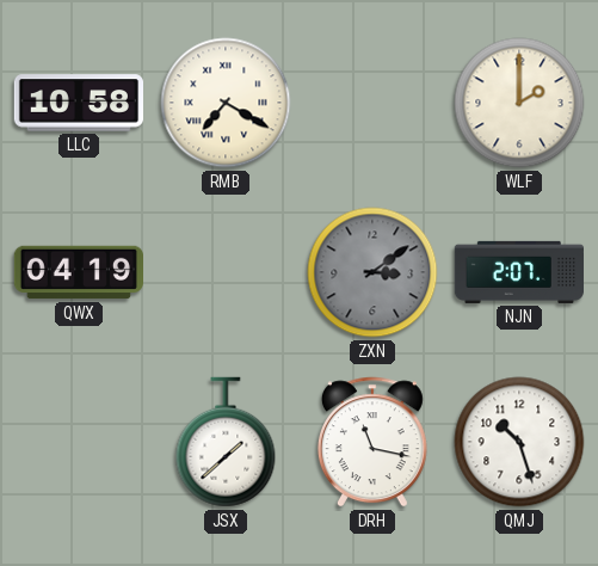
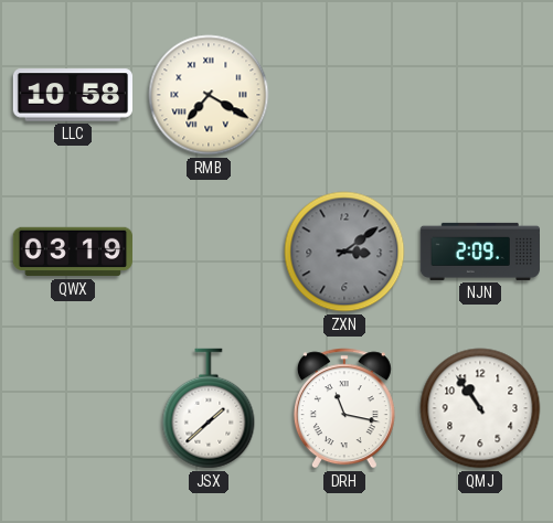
WLF: 2:00 -> none
QWX: 04:19 -> 03:19
NJN: 2:07 -> 2:09
QMJ: 10:27 -> 10:54
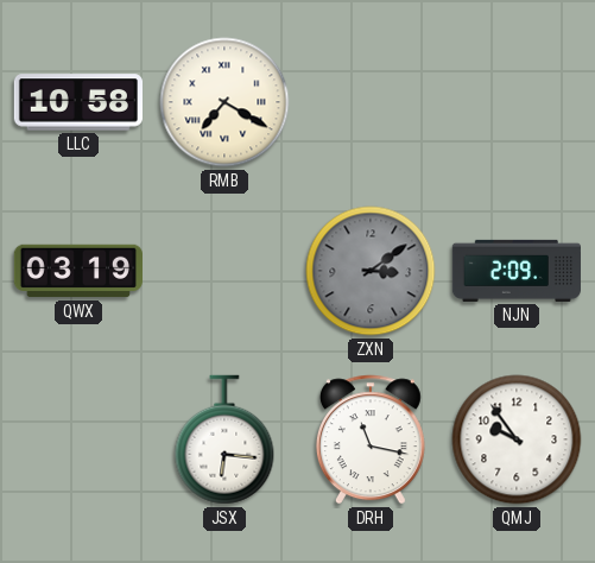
JSX: 1:38 -> 6:16
QMJ: 10:54 -> 9:54
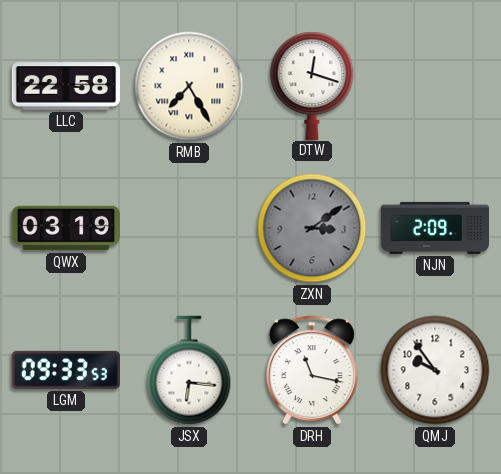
LLC: 10:58 -> 22:58
RMB: 7:20 -> 7:25
DTW: none -> 12:18
LGM: none -> 09:33
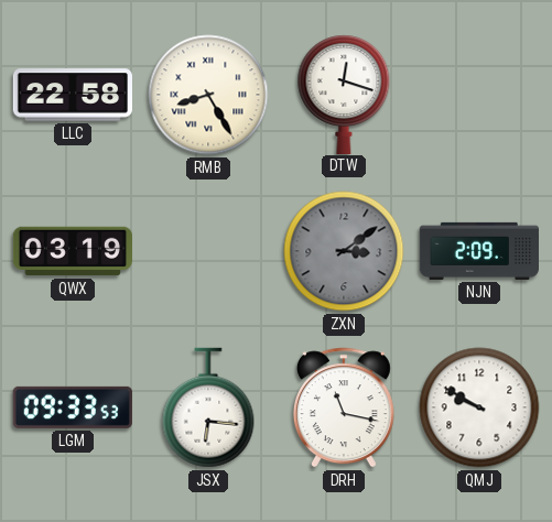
RMB: 7:25 -> 8:25
QMJ: 9:54 -> 9:50
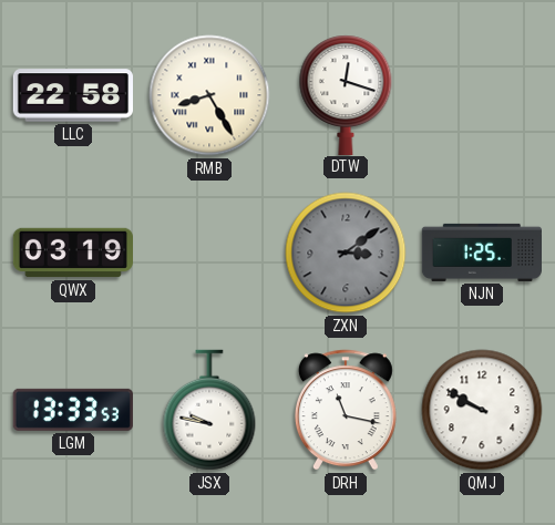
NJN: 2:09 -> 1:25
LGM: 09:33 -> 13:33
JSX: 6:16 -> 9:47
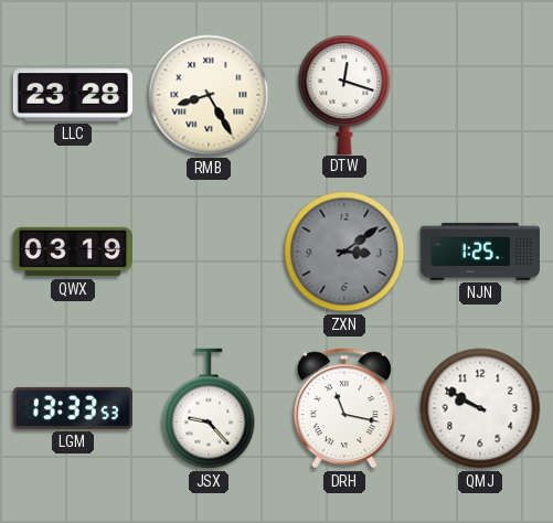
LLC: 22:58 -> 23:28
JSX: 9:47 -> 9:23
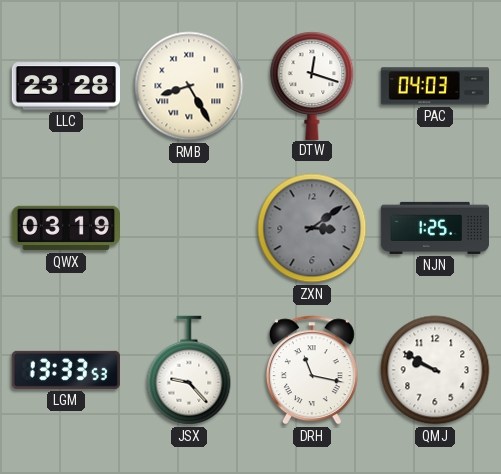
PAC: none -> 04:03
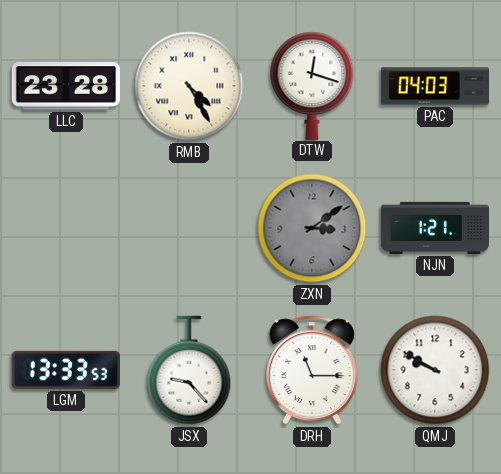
RMB: 8:25 -> 4:25
QWX: 03:19 -> none
NJN: 1:25 -> 1:21
DRH: 11:17 -> 11:15
